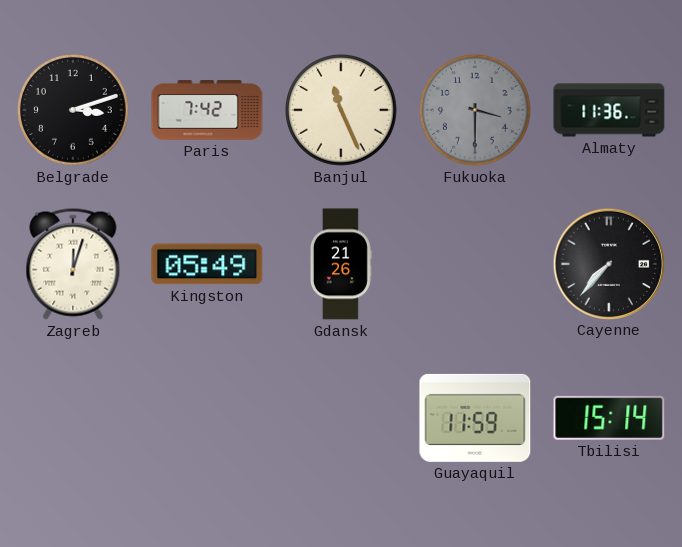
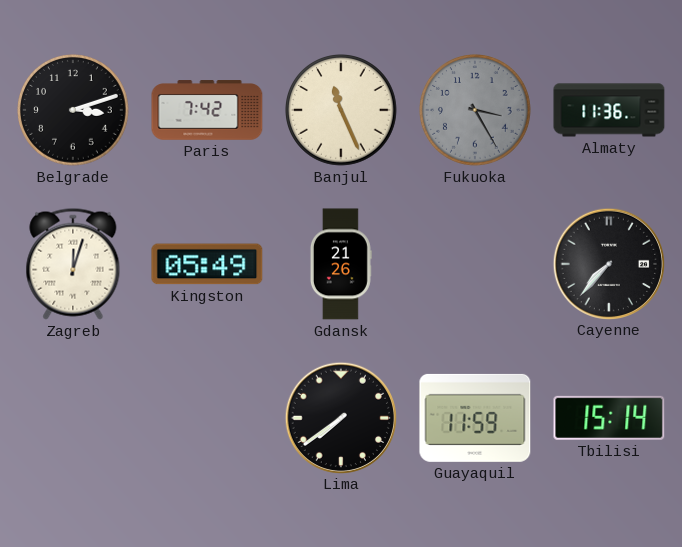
Fukuoka: 3:30 -> 3:25
Lima: none -> 7:39
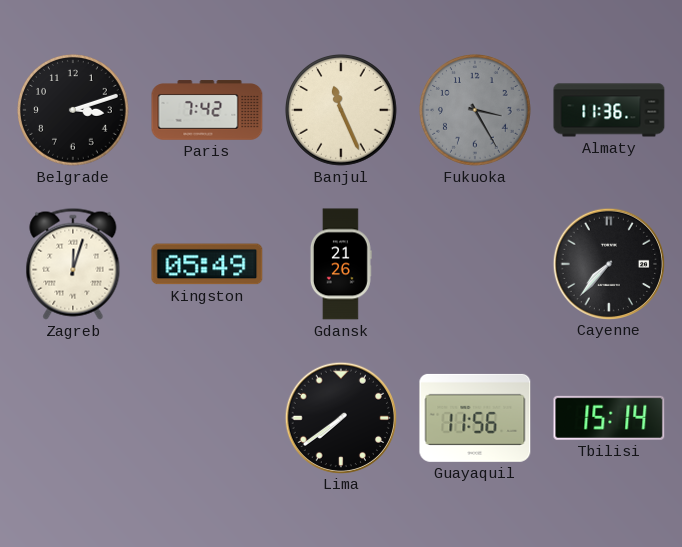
Guayaquil: 11:59 -> 11:56
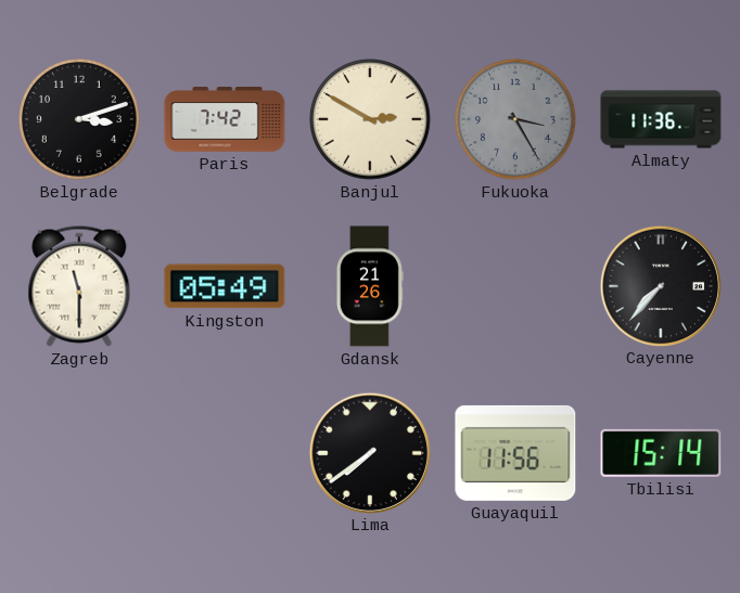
Banjul: 11:26 -> 2:50
Zagreb: 12:03 -> 11:30
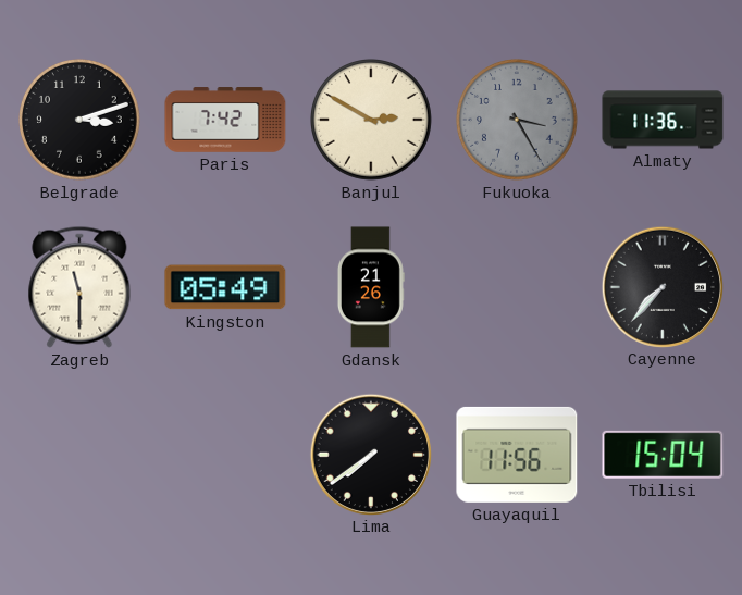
Tbilisi: 15:14 -> 15:04
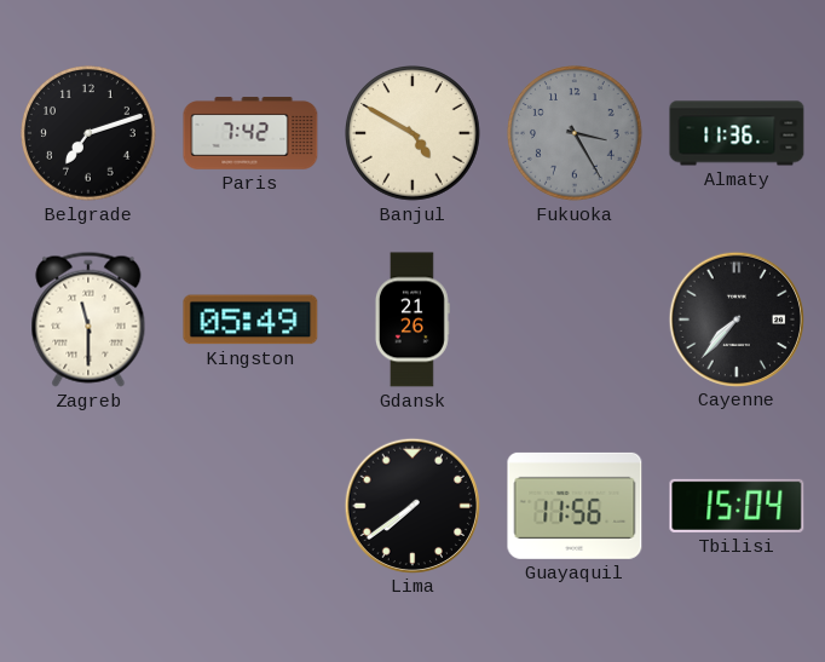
Belgrade: 3:12 -> 7:12
Banjul: 2:50 -> 4:50
